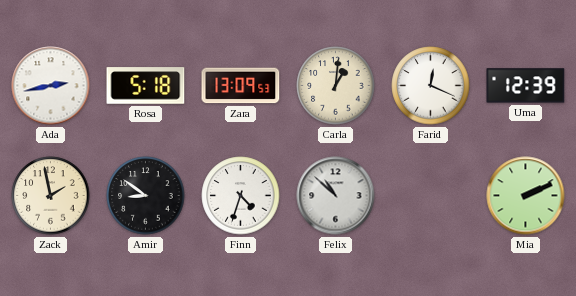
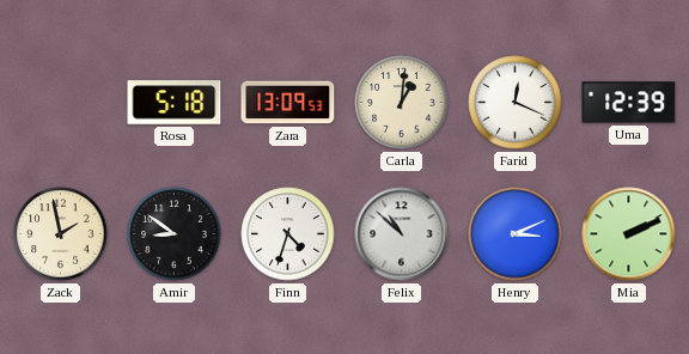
Ada: 2:43 -> none
Henry: none -> 3:11
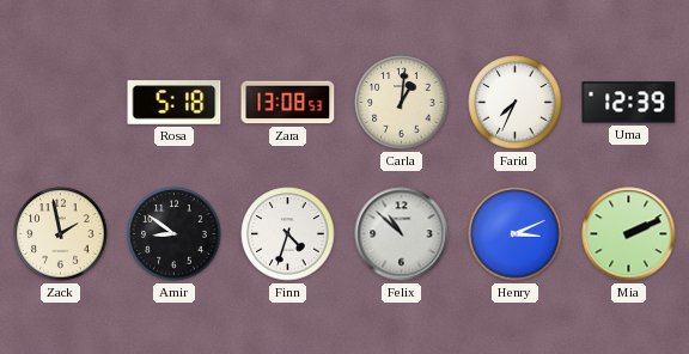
Zara: 13:09 -> 13:08
Farid: 12:19 -> 7:34
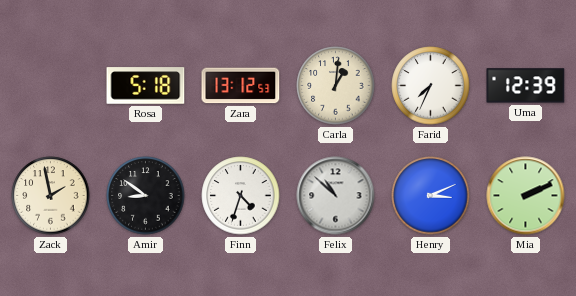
Zara: 13:08 -> 13:12
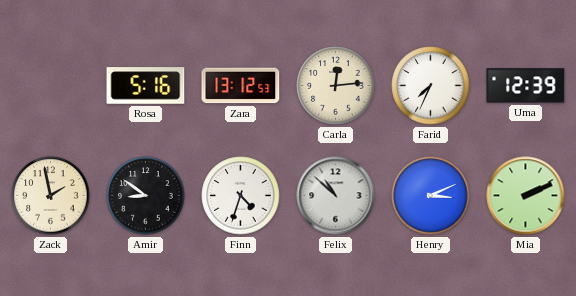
Rosa: 5:18 -> 5:16
Carla: 1:01 -> 12:14
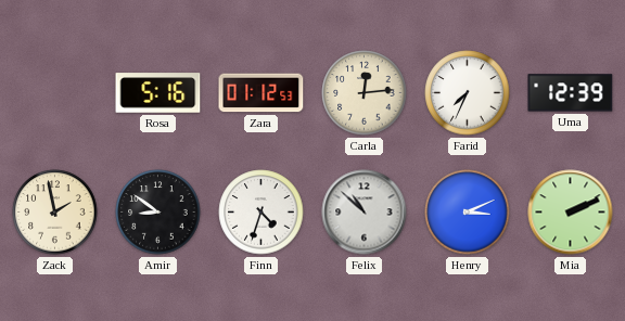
Zara: 13:12 -> 01:12
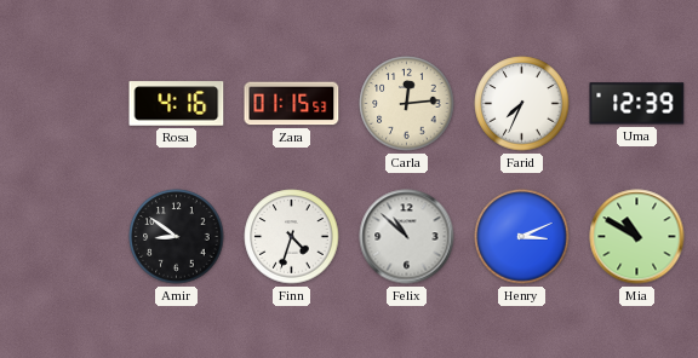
Rosa: 5:16 -> 4:16
Zara: 01:12 -> 01:15
Zack: 1:58 -> none
Mia: 2:11 -> 10:50
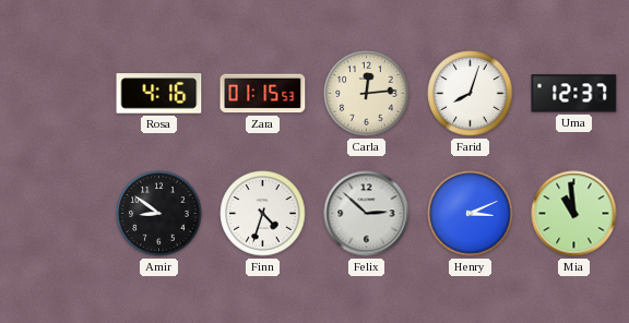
Farid: 7:34 -> 8:03
Uma: 12:39 -> 12:37
Felix: 10:52 -> 2:52
Mia: 10:50 -> 10:59
